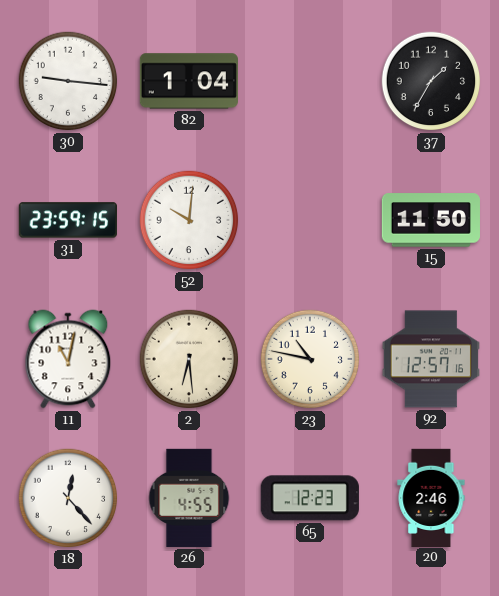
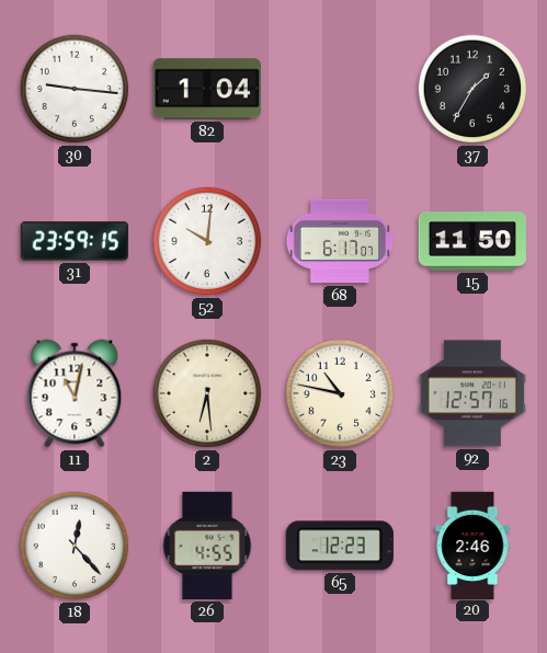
68: none -> 6:17
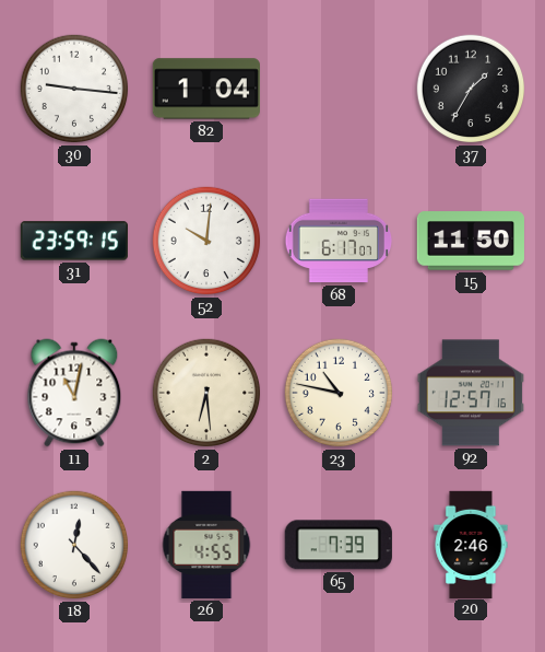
65: 12:23 -> 7:39
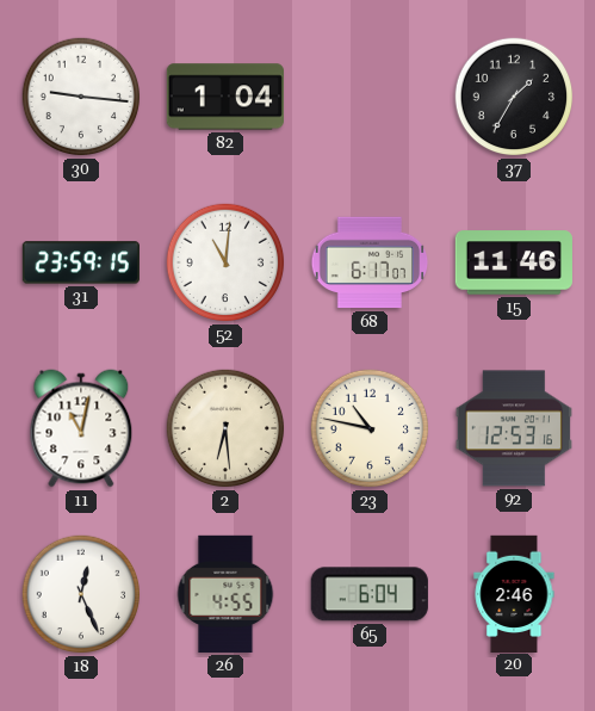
52: 10:01 -> 11:01
15: 11:50 -> 11:46
92: 12:57 -> 12:53
18: 12:23 -> 12:26
65: 7:39 -> 6:04
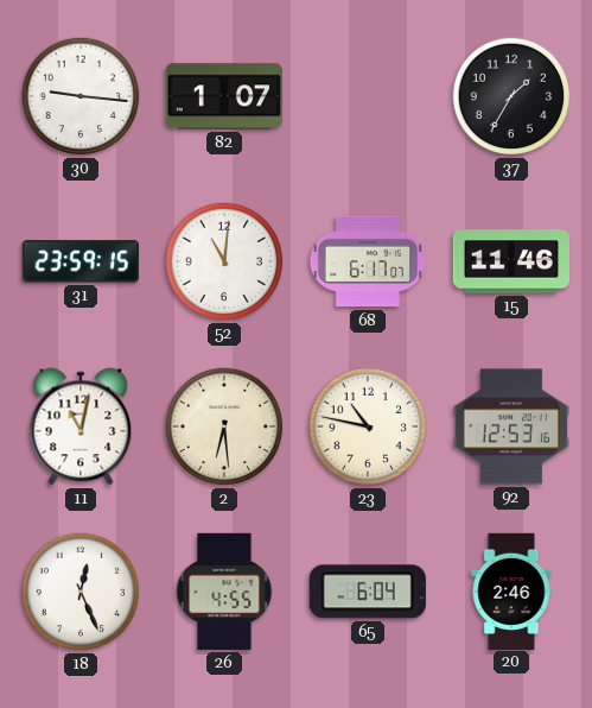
82: 1:04 -> 1:07
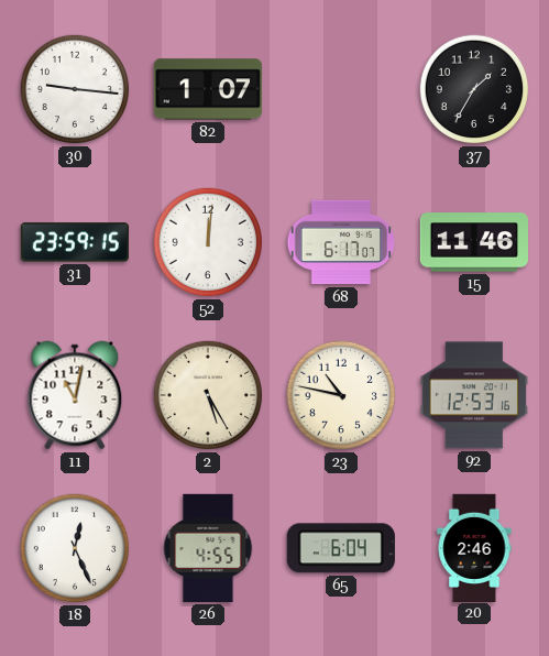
52: 11:01 -> 12:01
2: 6:29 -> 5:25
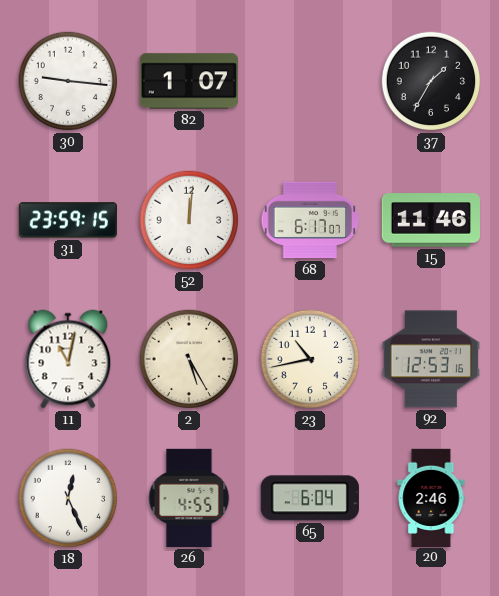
23: 10:47 -> 10:43
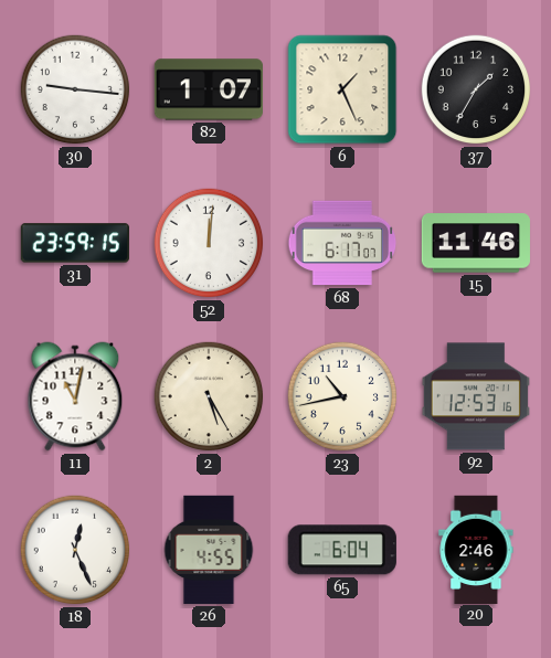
6: none -> 1:26
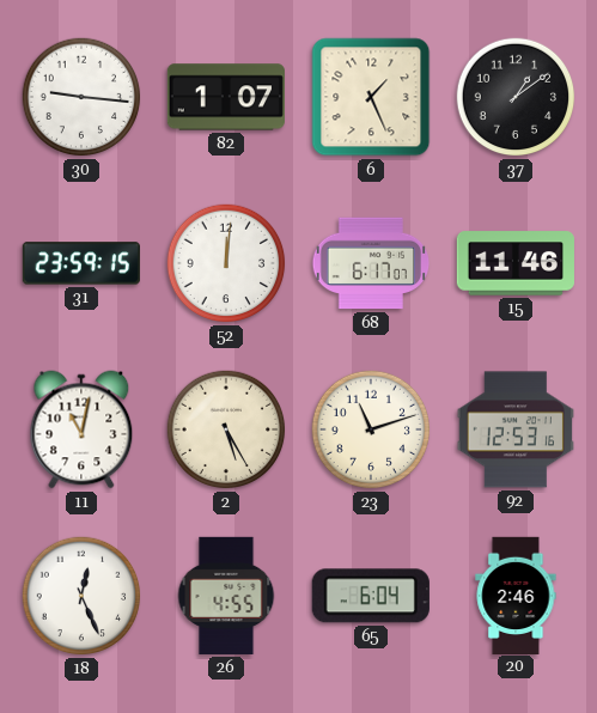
37: 1:35 -> 1:09
23: 10:43 -> 11:12
